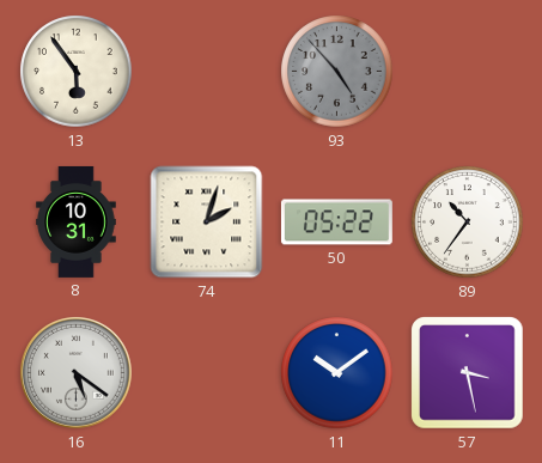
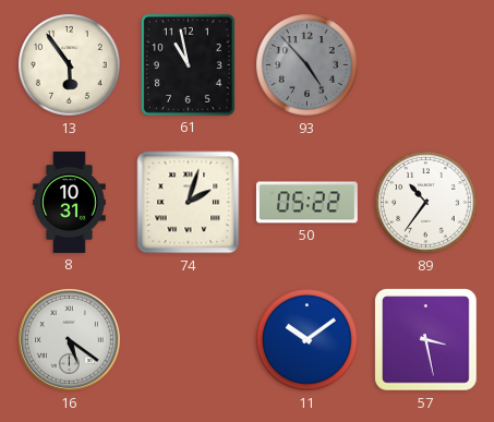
61: none -> 10:58
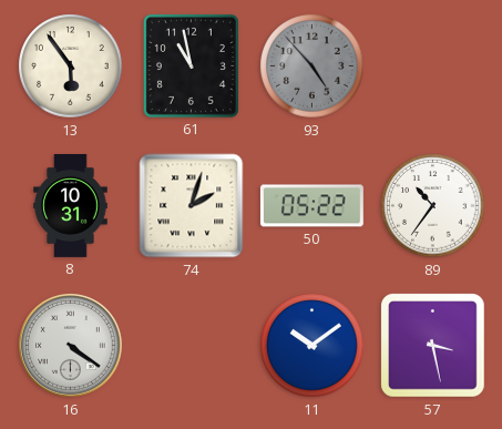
16: 5:21 -> 4:21
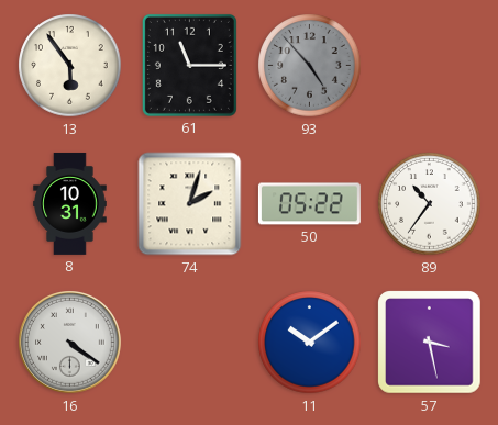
61: 10:58 -> 11:15
